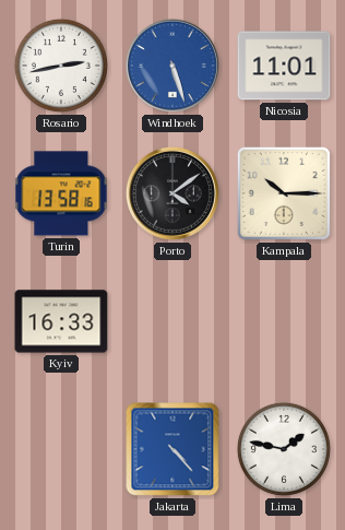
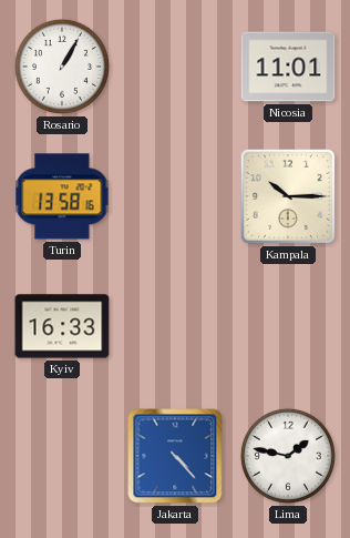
Rosario: 2:43 -> 1:05
Windhoek: 5:27 -> none
Porto: 4:09 -> none
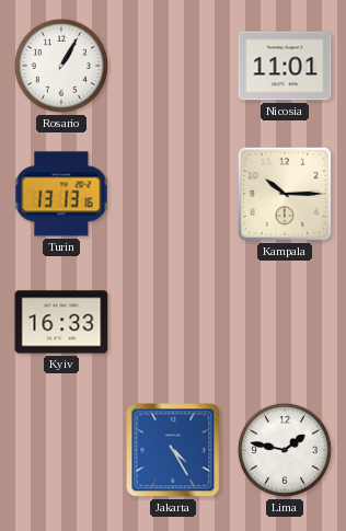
Turin: 13:58 -> 13:13
Jakarta: 4:23 -> 4:25
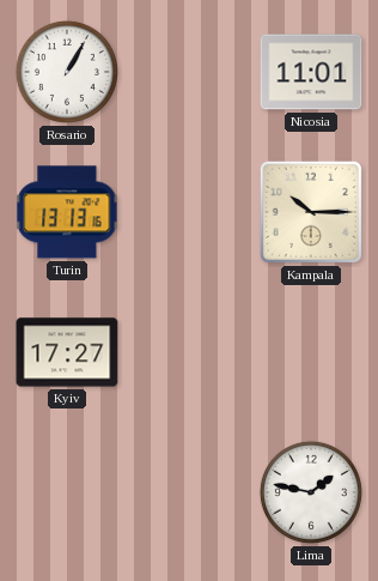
Kyiv: 16:33 -> 17:27
Jakarta: 4:25 -> none
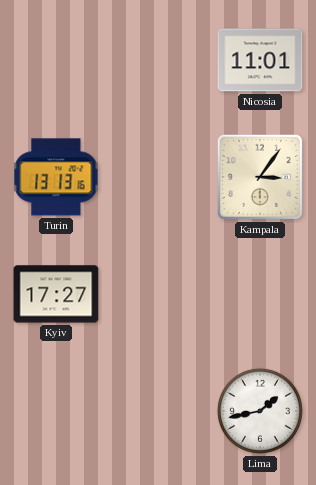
Rosario: 1:05 -> none
Kampala: 10:15 -> 3:06
Lima: 1:47 -> 1:43
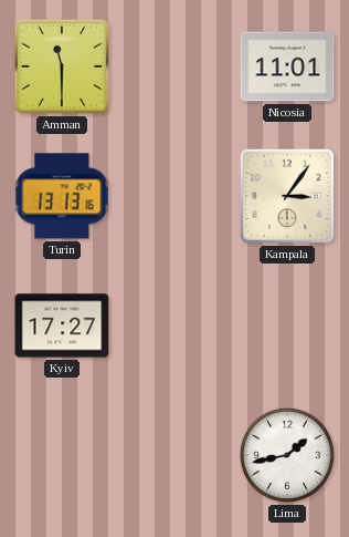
Amman: none -> 11:30
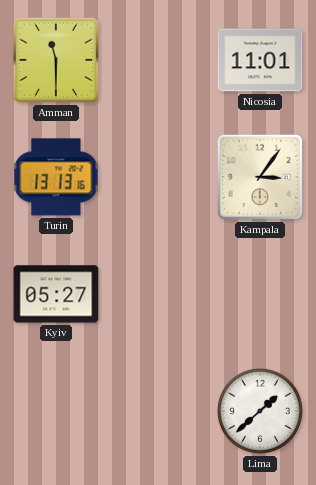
Kyiv: 17:27 -> 05:27
Lima: 1:43 -> 1:38
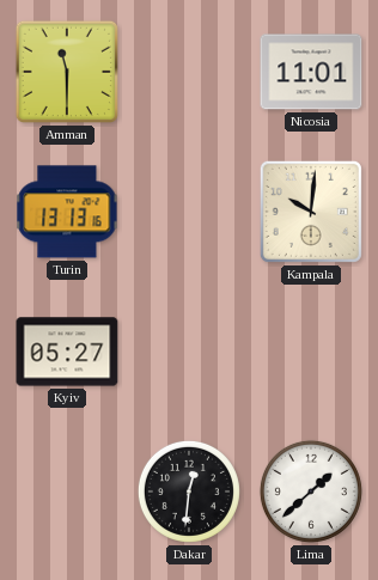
Kampala: 3:06 -> 10:01
Dakar: none -> 12:31
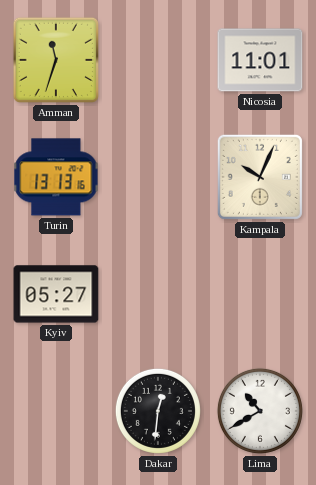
Amman: 11:30 -> 11:33
Kampala: 10:01 -> 10:04
Lima: 1:38 -> 10:40
